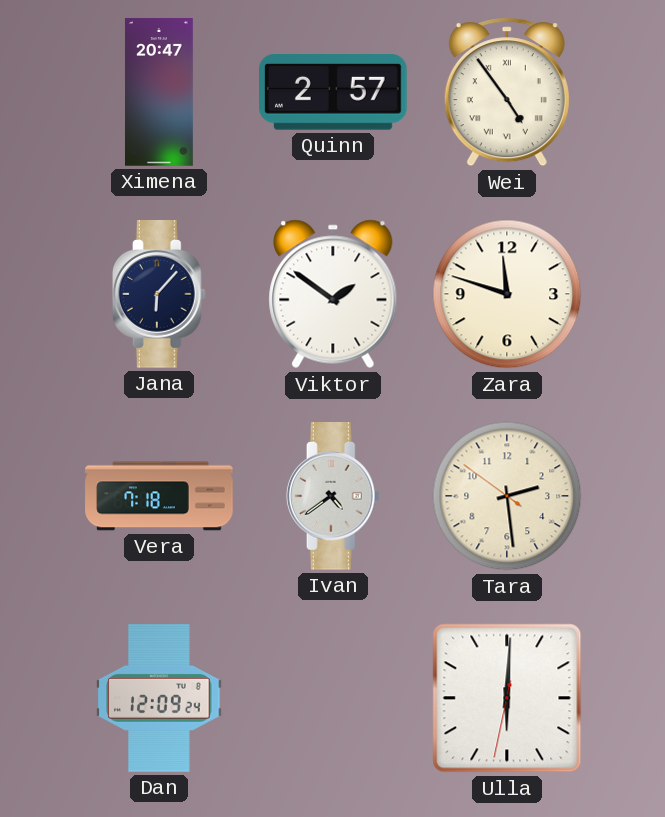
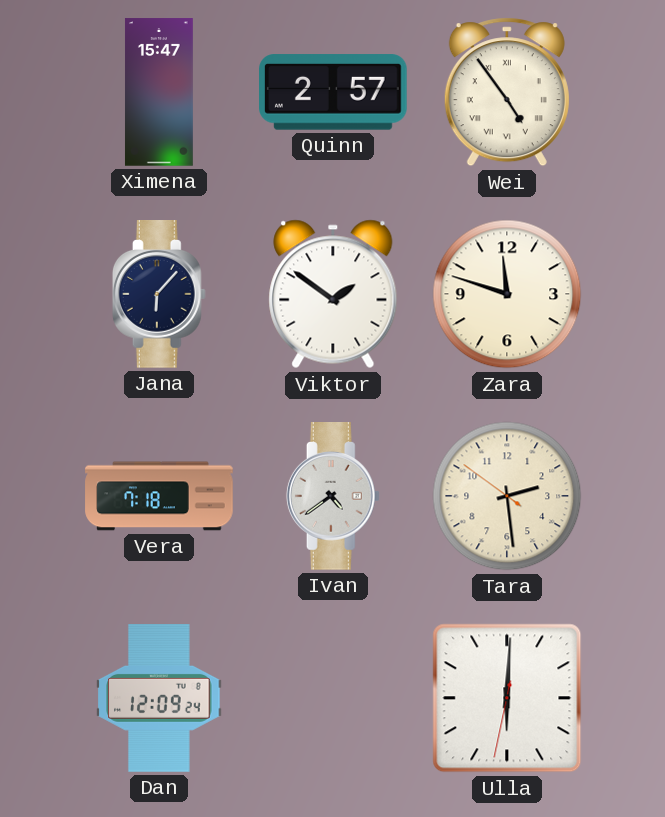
Ximena: 20:47 -> 15:47
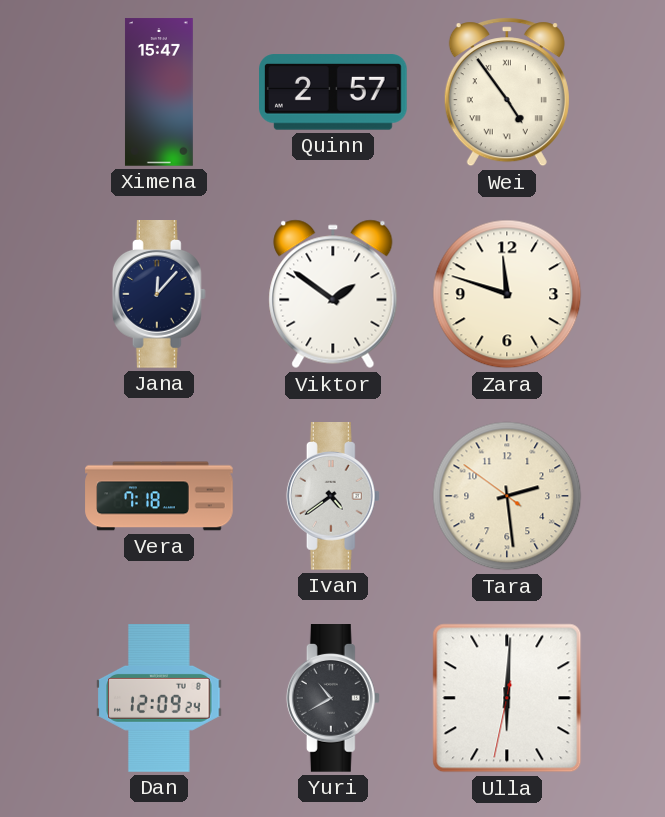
Jana: 6:07 -> 12:07
Yuri: none -> 10:40
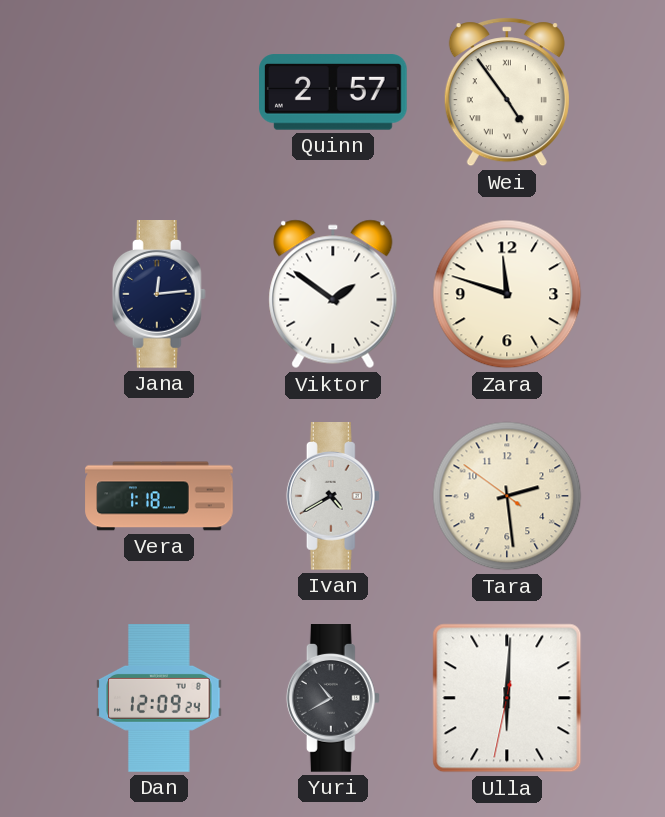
Ximena: 15:47 -> none
Jana: 12:07 -> 12:14
Vera: 7:18 -> 1:18
Ivan: 4:39 -> 4:40
